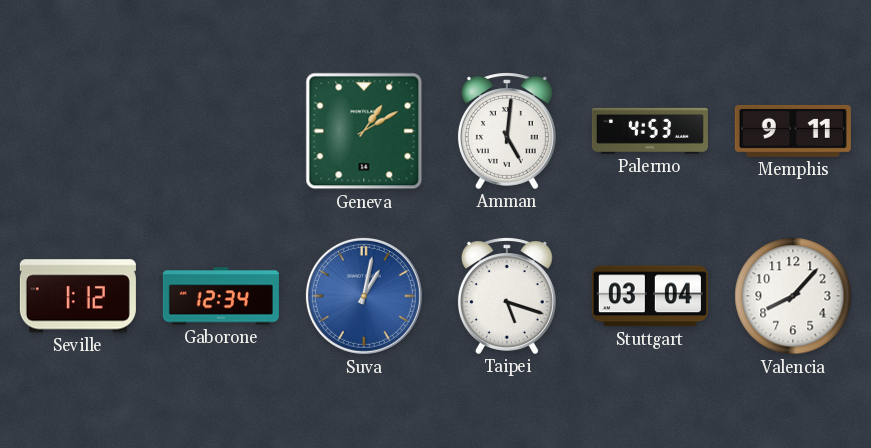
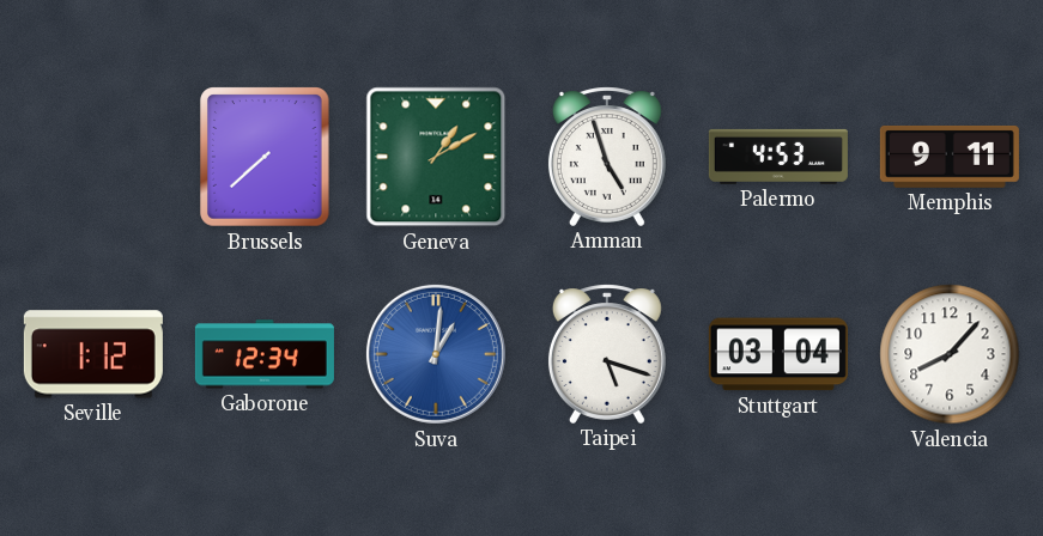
Brussels: none -> 7:38
Amman: 5:01 -> 4:57
Suva: 1:02 -> 1:01
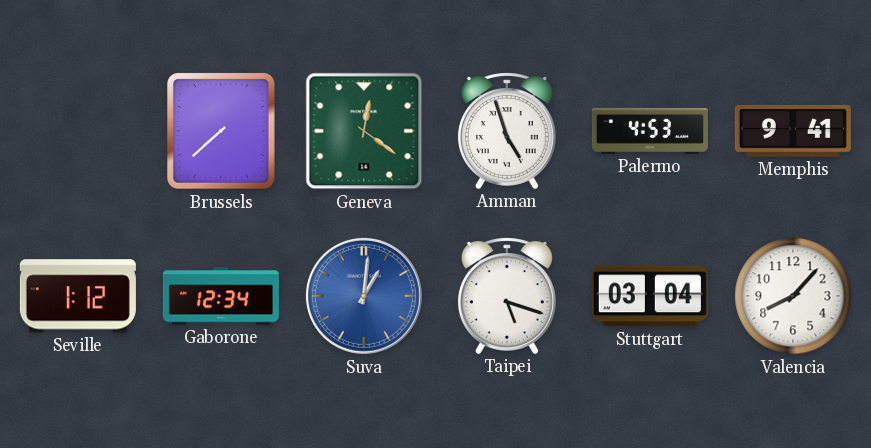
Geneva: 1:10 -> 12:21
Memphis: 9:11 -> 9:41
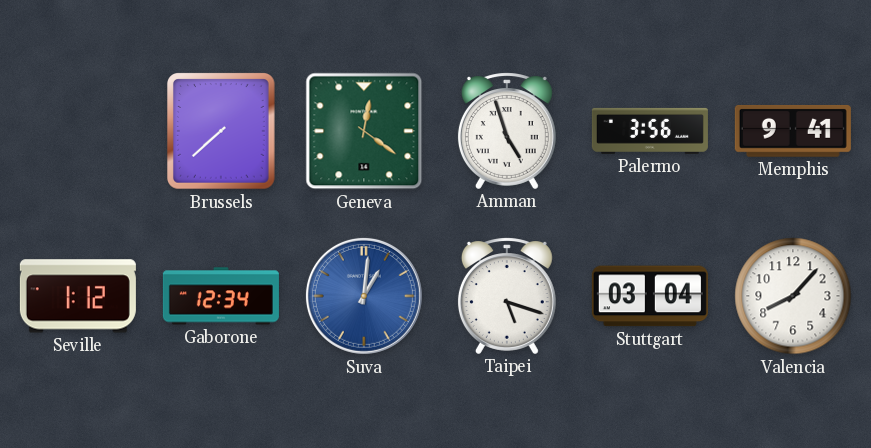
Palermo: 4:53 -> 3:56
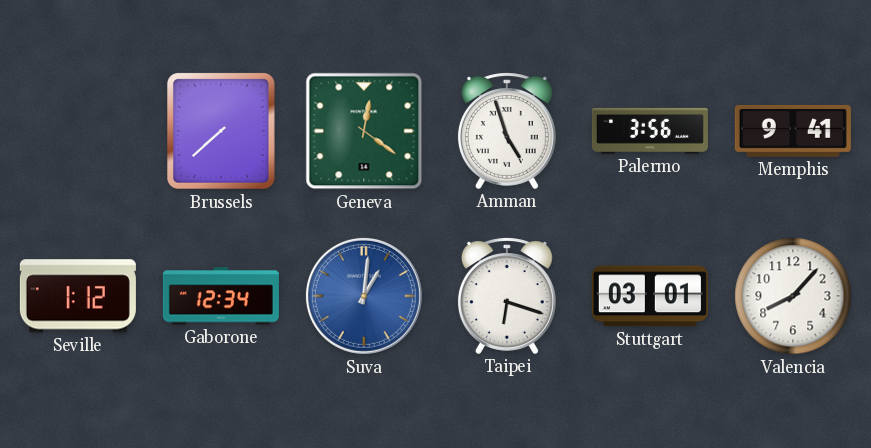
Taipei: 5:18 -> 6:18
Stuttgart: 03:04 -> 03:01
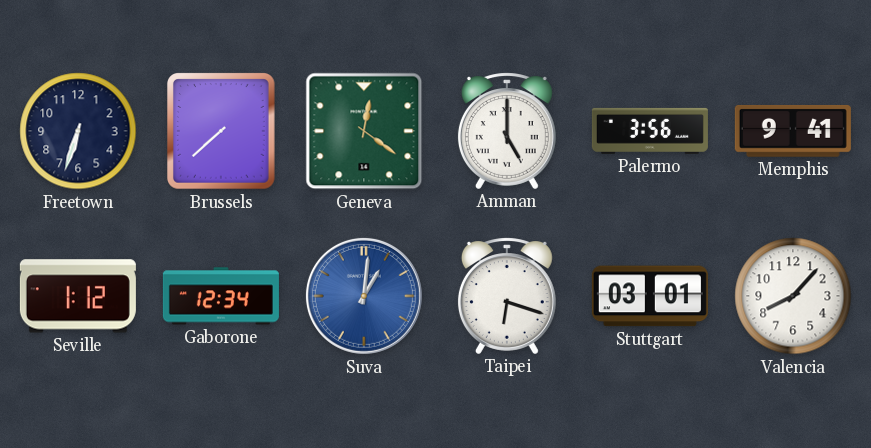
Freetown: none -> 6:33
Amman: 4:57 -> 5:00
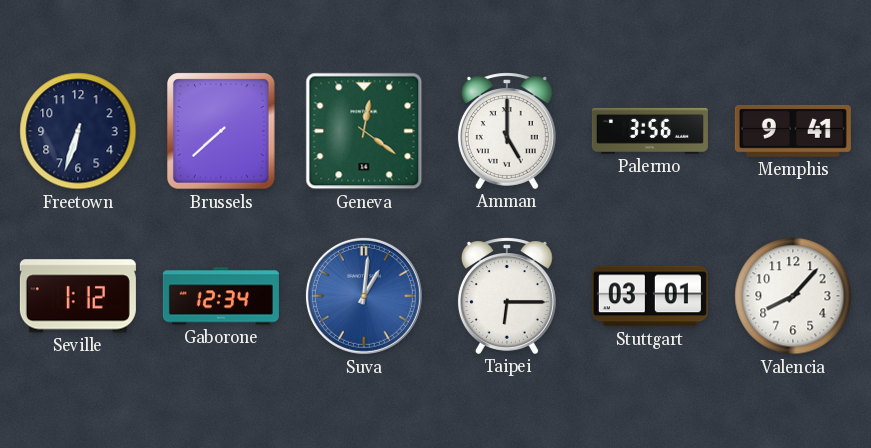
Taipei: 6:18 -> 6:15
